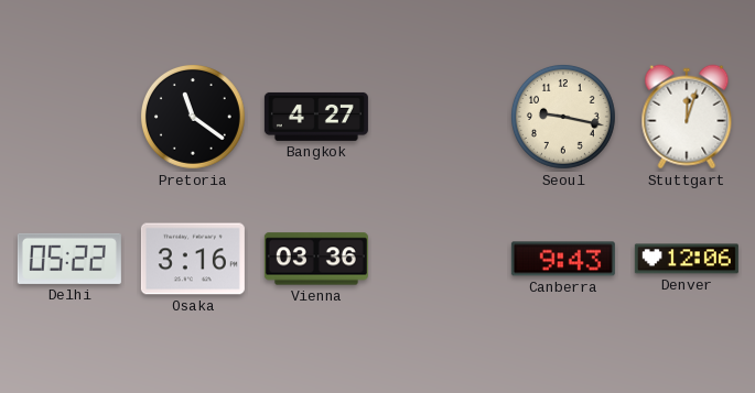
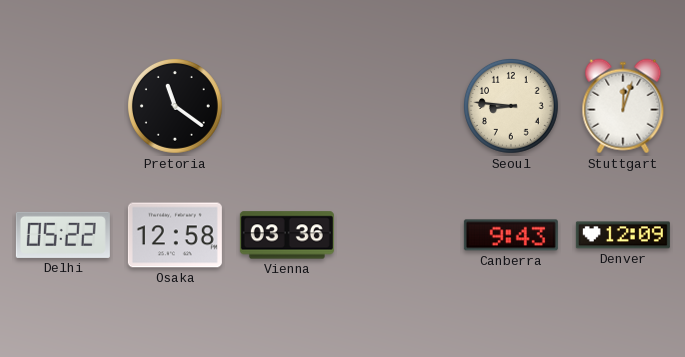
Bangkok: 4:27 -> none
Seoul: 9:17 -> 8:46
Osaka: 3:16 -> 12:58
Denver: 12:06 -> 12:09
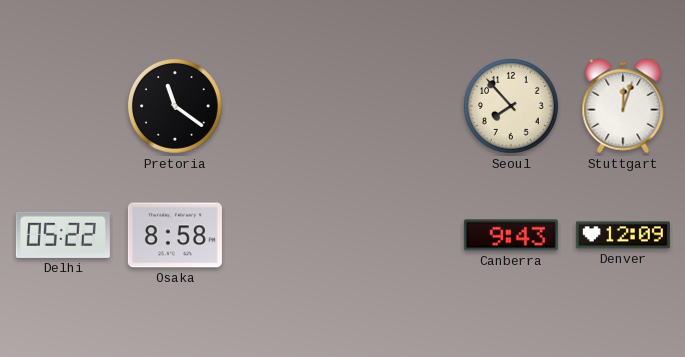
Seoul: 8:46 -> 7:53
Osaka: 12:58 -> 8:58
Vienna: 03:36 -> none
